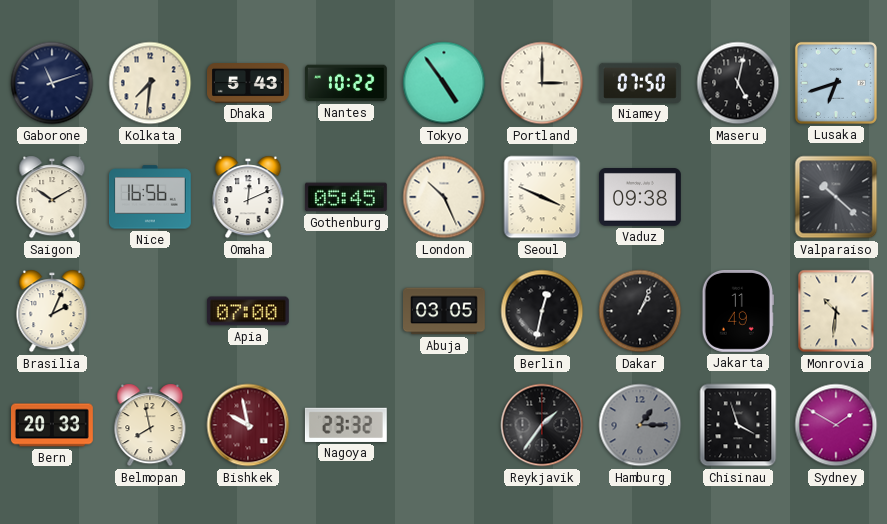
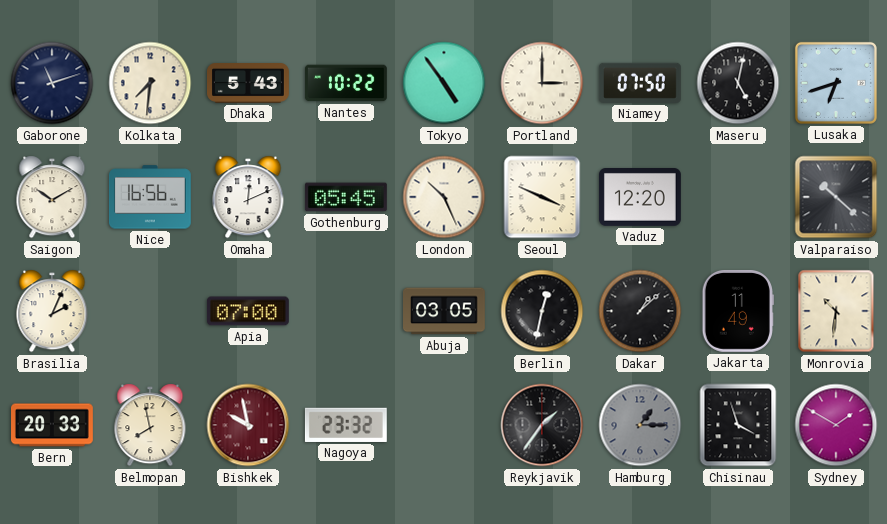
Vaduz: 09:38 -> 12:20
Dakar: 1:04 -> 1:08
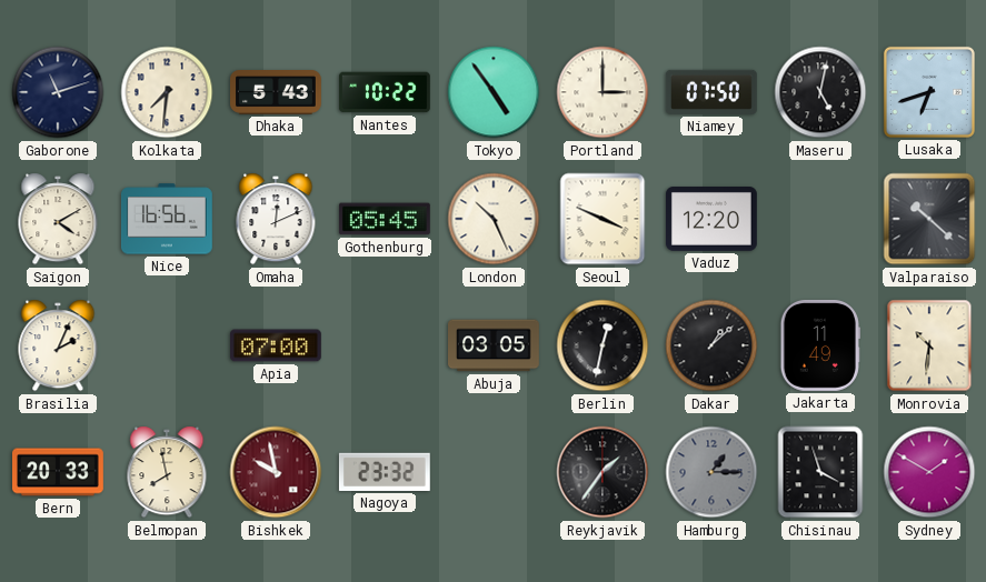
Saigon: 10:10 -> 4:10
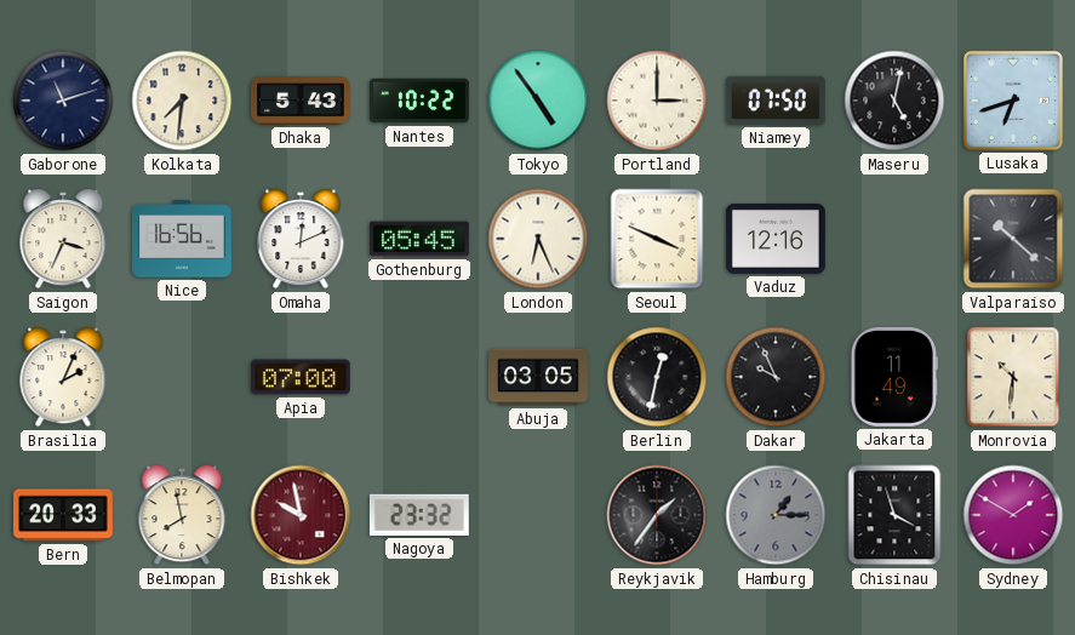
Saigon: 4:10 -> 3:34
London: 10:26 -> 6:26
Vaduz: 12:20 -> 12:16
Dakar: 1:08 -> 9:56
